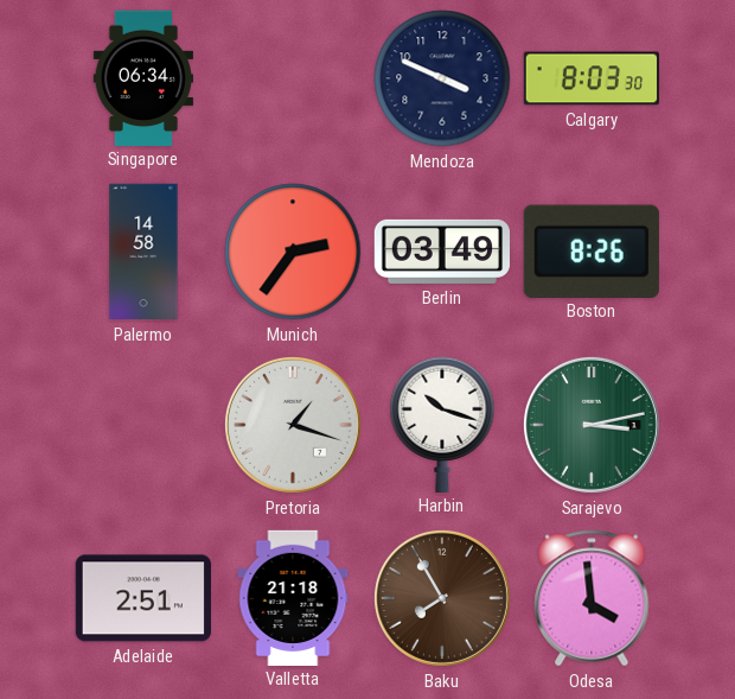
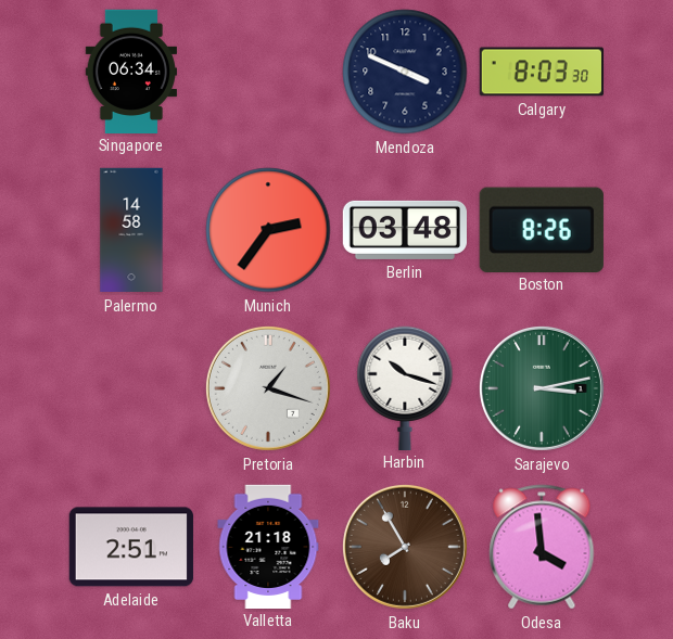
Berlin: 03:49 -> 03:48
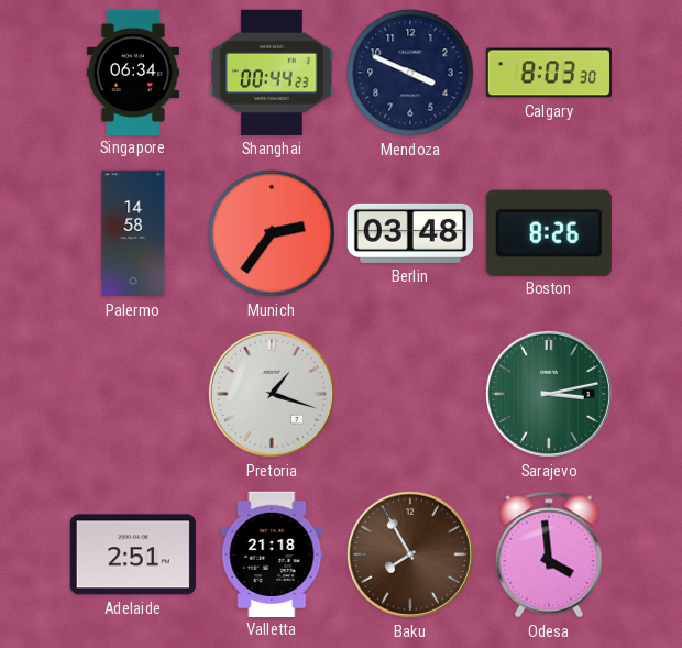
Shanghai: none -> 00:44
Harbin: 10:18 -> none
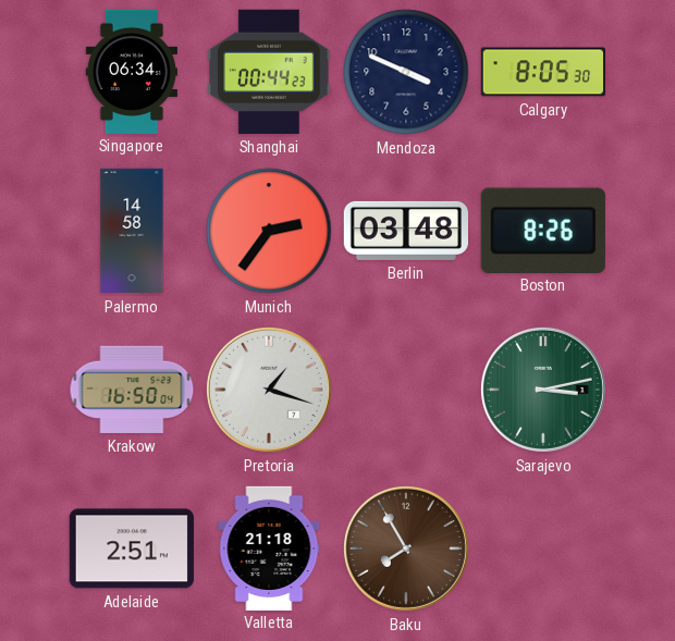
Calgary: 8:03 -> 8:05
Krakow: none -> 16:50
Odesa: 3:59 -> none
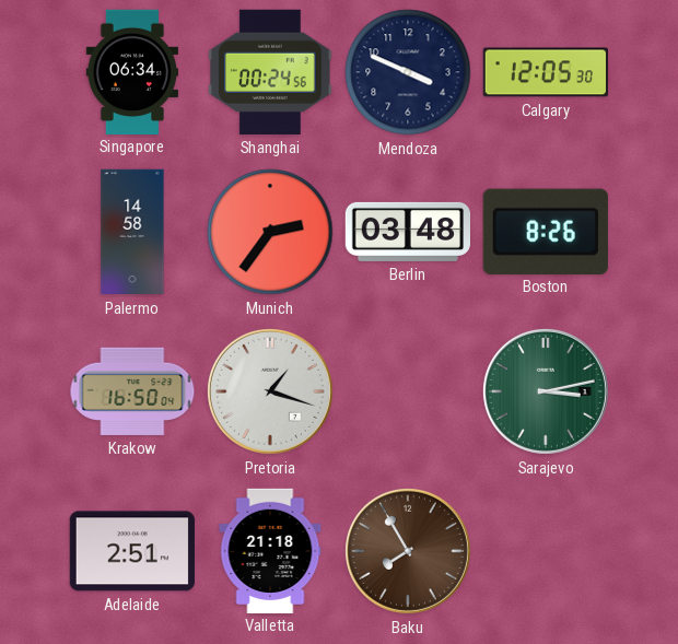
Shanghai: 00:44 -> 00:24
Calgary: 8:05 -> 12:05
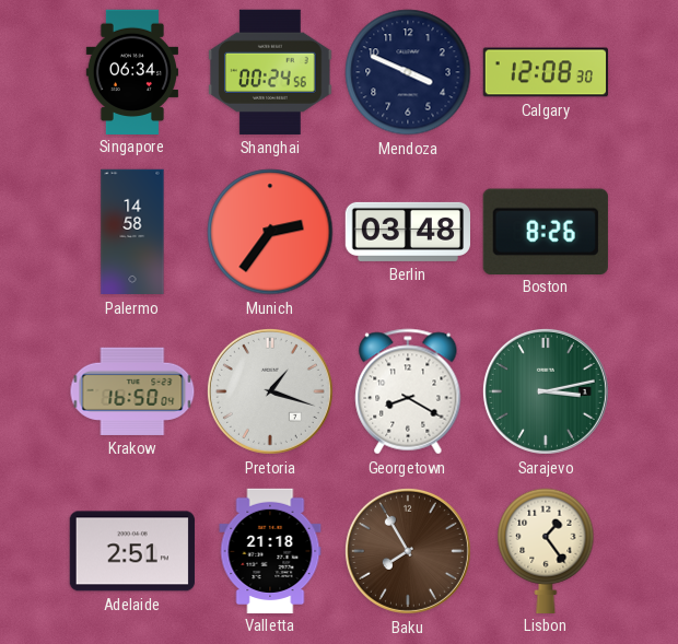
Calgary: 12:05 -> 12:08
Georgetown: none -> 8:20
Lisbon: none -> 1:24
